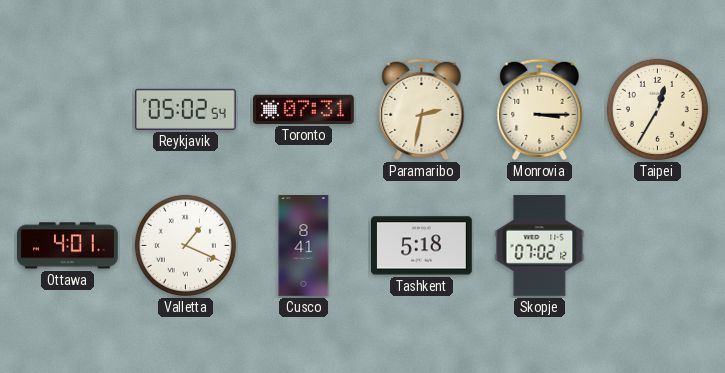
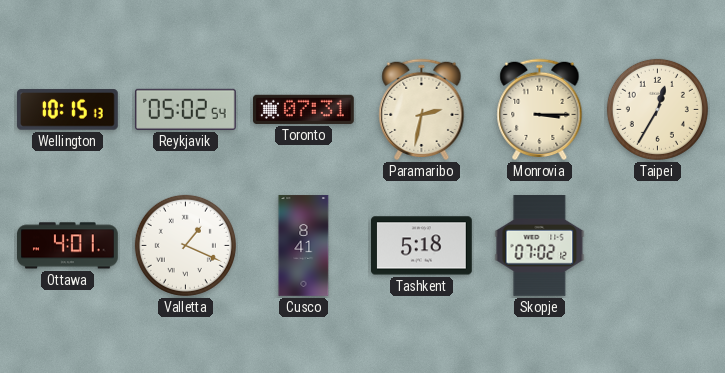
Wellington: none -> 10:15
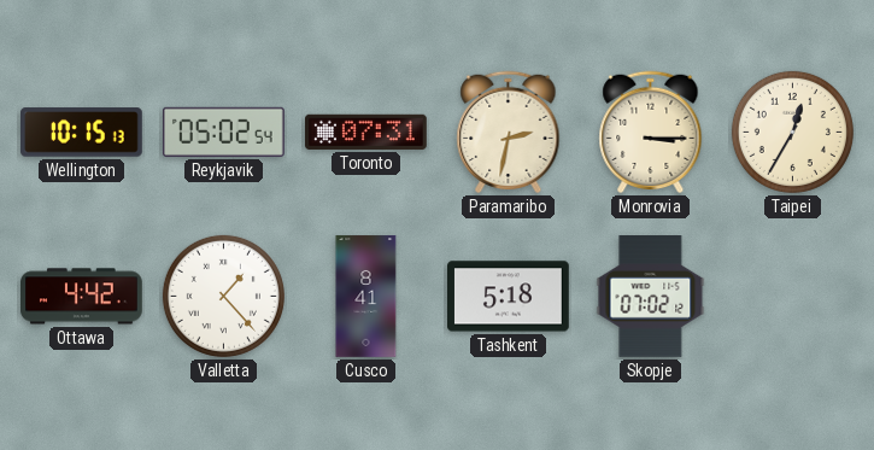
Ottawa: 4:01 -> 4:42
Valletta: 1:19 -> 1:23
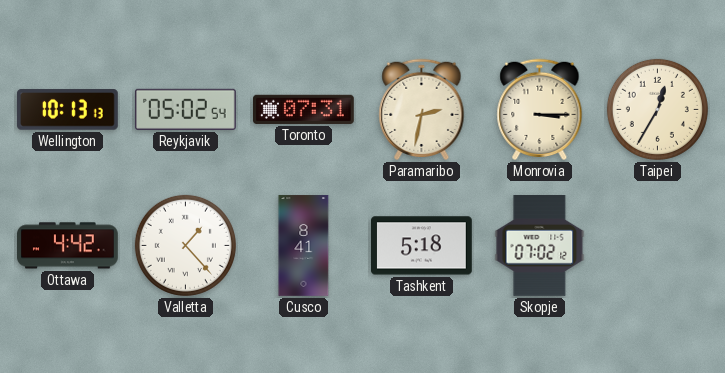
Wellington: 10:15 -> 10:13
